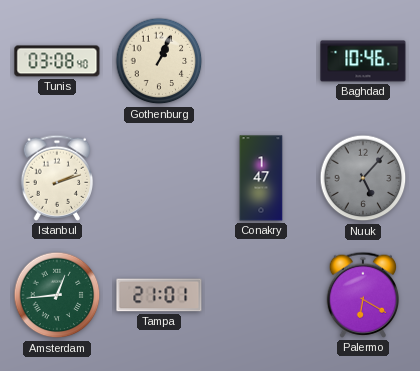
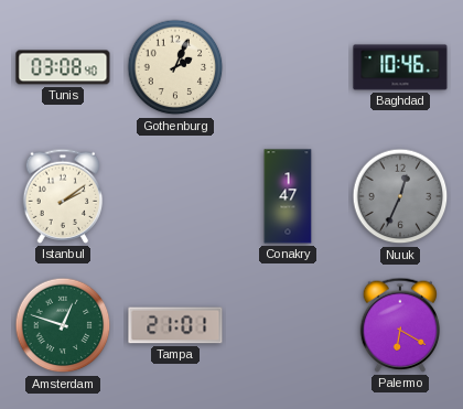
Gothenburg: 1:04 -> 2:04
Istanbul: 2:12 -> 2:09
Nuuk: 5:07 -> 12:34
Amsterdam: 12:44 -> 12:48
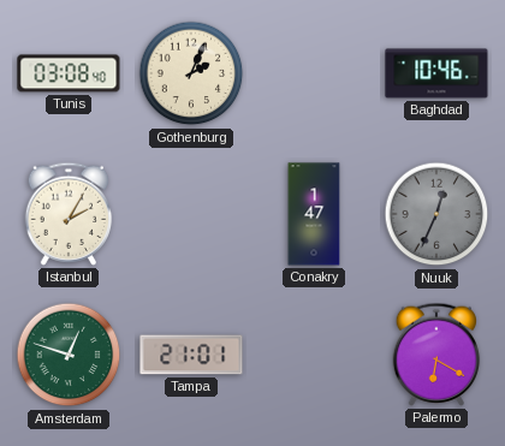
Istanbul: 2:09 -> 2:05
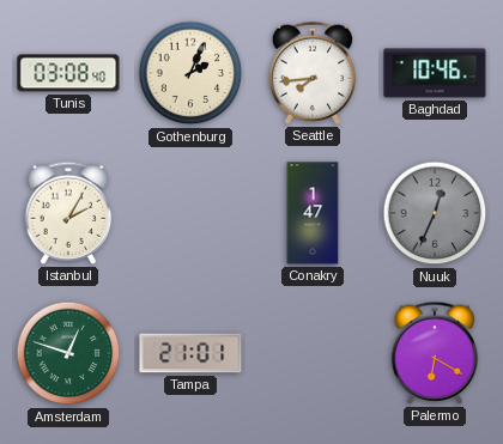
Seattle: none -> 7:44
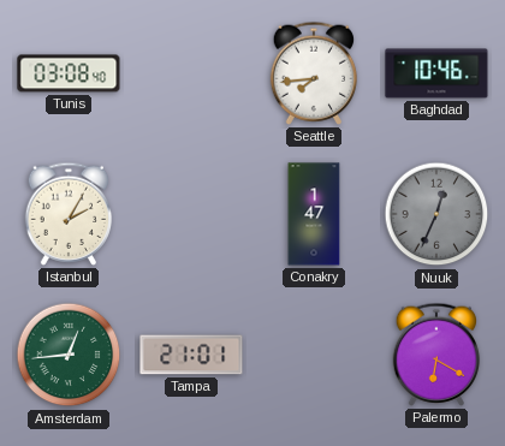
Gothenburg: 2:04 -> none
Amsterdam: 12:48 -> 12:44
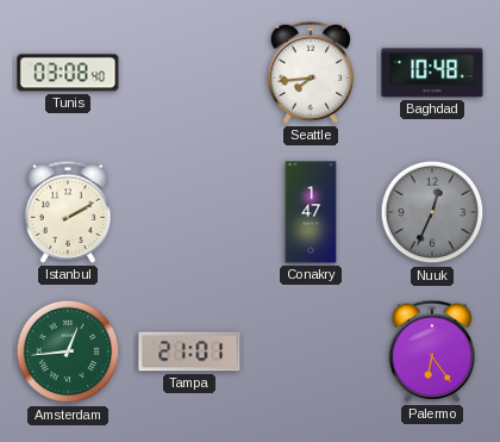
Baghdad: 10:46 -> 10:48
Istanbul: 2:05 -> 2:10
Palermo: 6:20 -> 6:24
